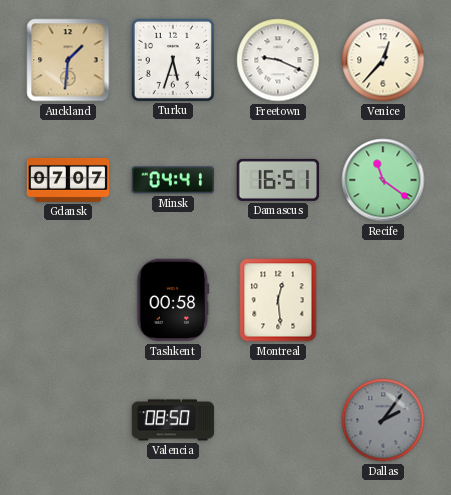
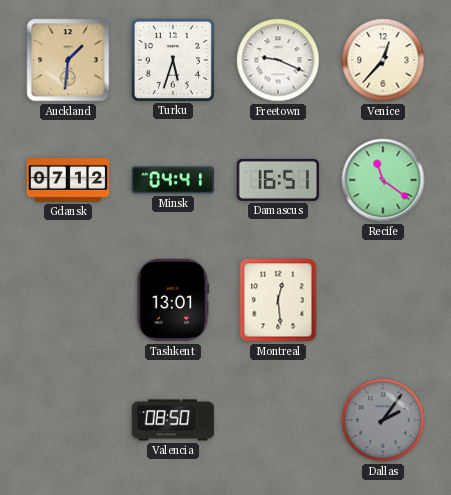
Gdansk: 07:07 -> 07:12
Tashkent: 00:58 -> 13:01
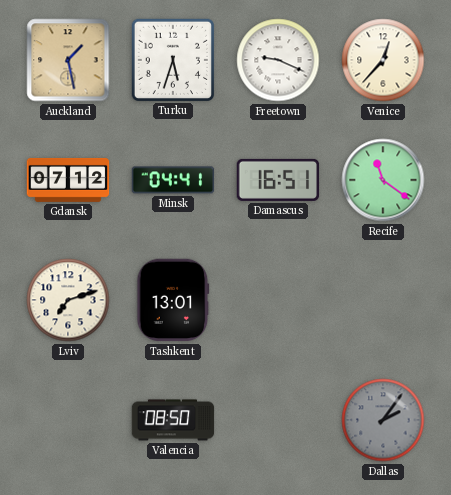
Auckland: 1:31 -> 1:28
Lviv: none -> 7:12
Montreal: 12:29 -> none
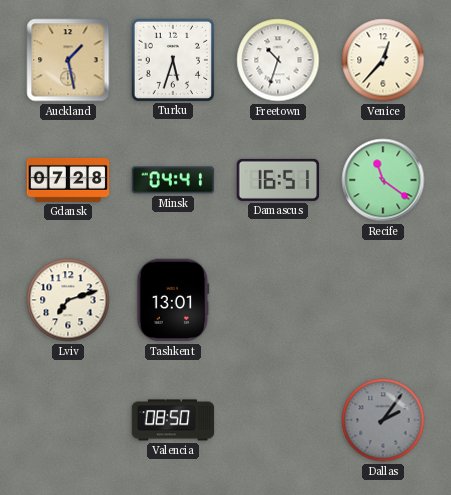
Freetown: 9:19 -> 10:33
Gdansk: 07:12 -> 07:28
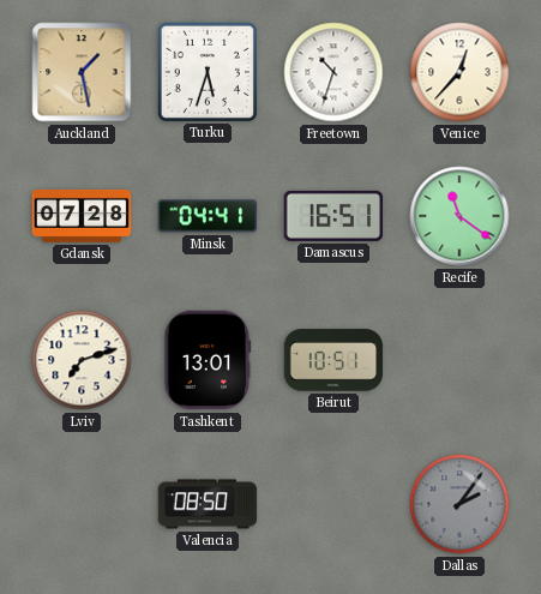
Beirut: none -> 10:51
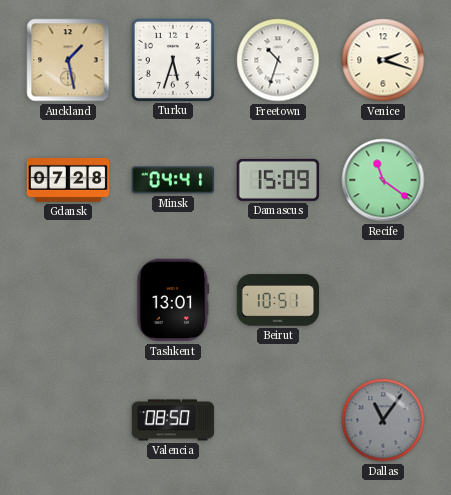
Venice: 12:37 -> 2:18
Damascus: 16:51 -> 15:09
Lviv: 7:12 -> none
Dallas: 2:06 -> 11:06
